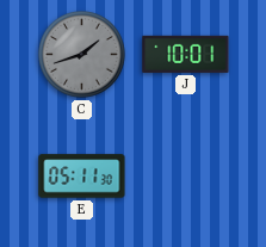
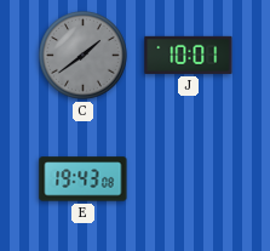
C: 1:42 -> 1:39
E: 05:11 -> 19:43
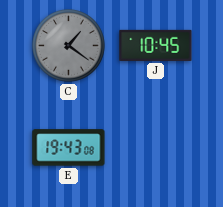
C: 1:39 -> 1:21
J: 10:01 -> 10:45
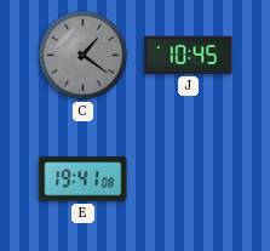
E: 19:43 -> 19:41
